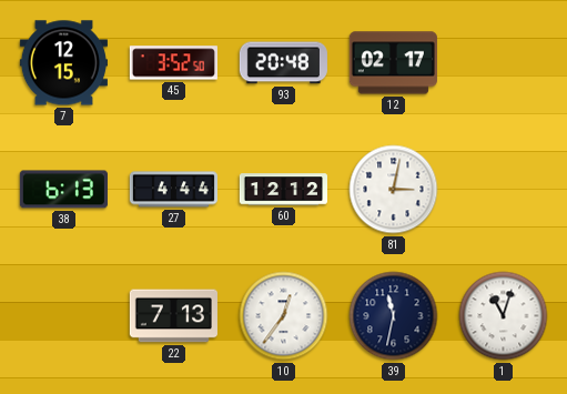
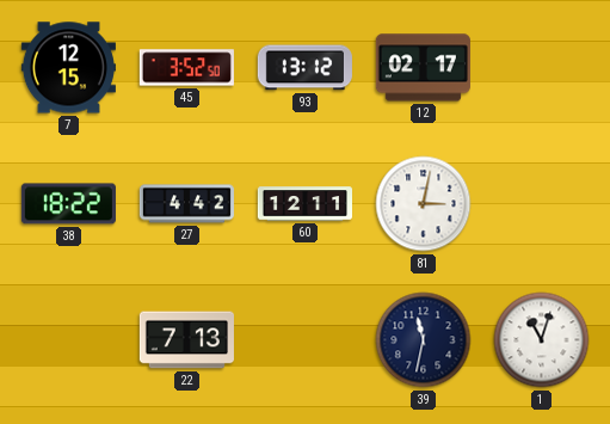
93: 20:48 -> 13:12
38: 6:13 -> 18:22
27: 4:44 -> 4:42
60: 12:12 -> 12:11
10: 12:36 -> none
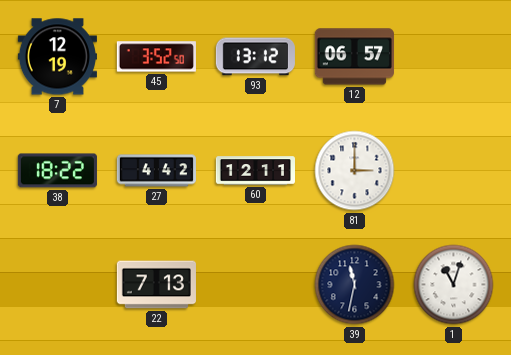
7: 12:15 -> 12:19
12: 02:17 -> 06:57
81: 3:02 -> 3:00
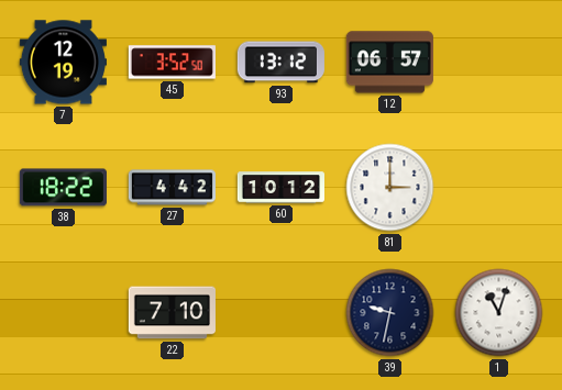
60: 12:11 -> 10:12
22: 7:13 -> 7:10
39: 11:32 -> 9:32
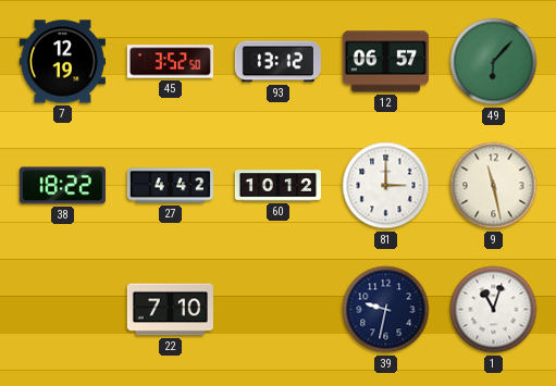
49: none -> 6:07
9: none -> 11:28
